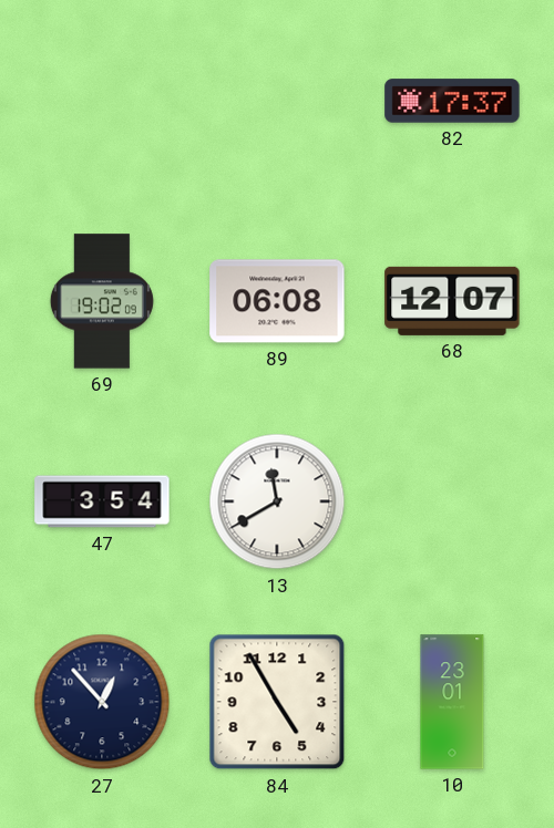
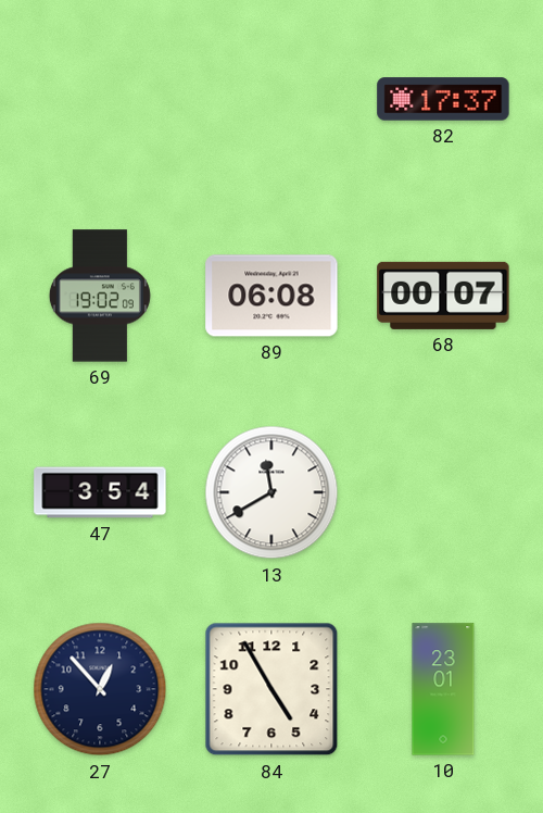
68: 12:07 -> 00:07
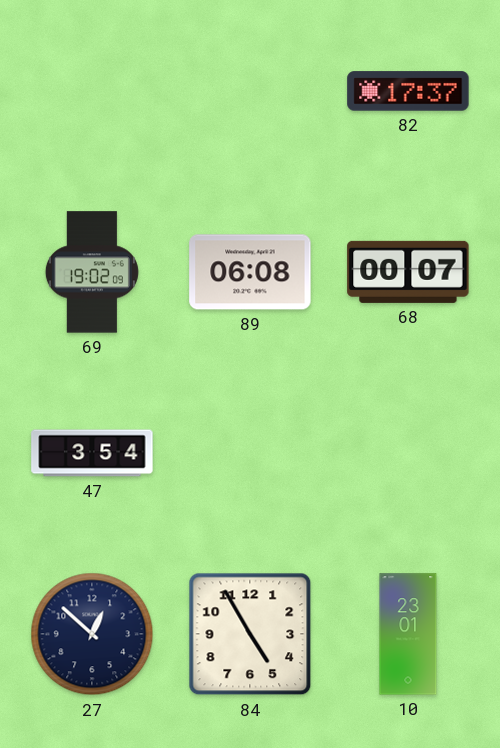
13: 11:40 -> none
27: 12:53 -> 12:52
